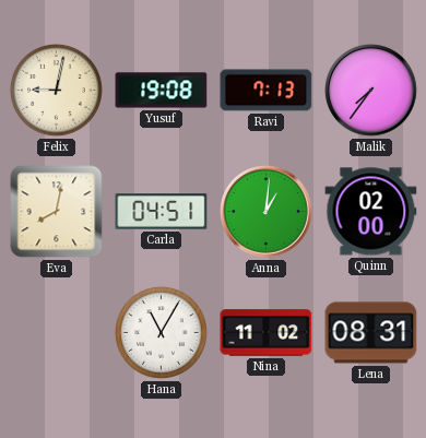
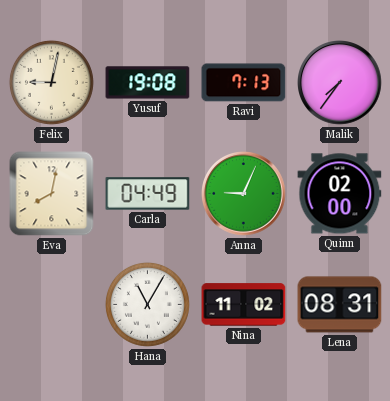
Carla: 04:51 -> 04:49
Anna: 1:01 -> 9:04
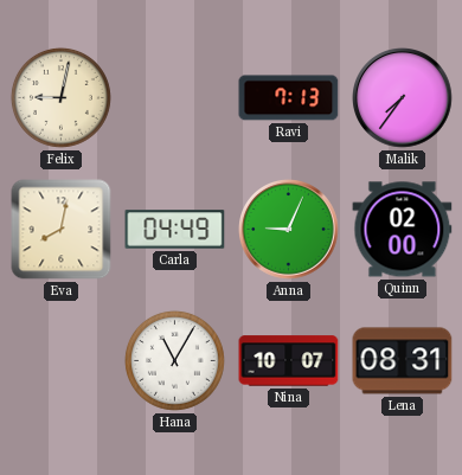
Yusuf: 19:08 -> none
Nina: 11:02 -> 10:07
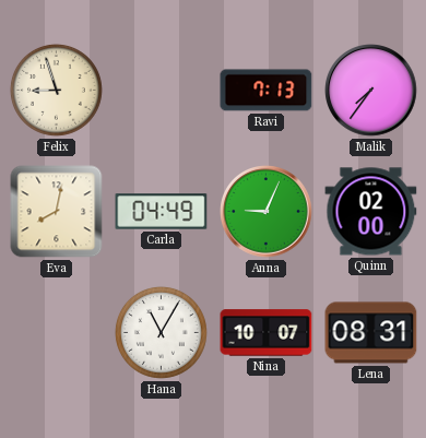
Felix: 9:02 -> 8:57
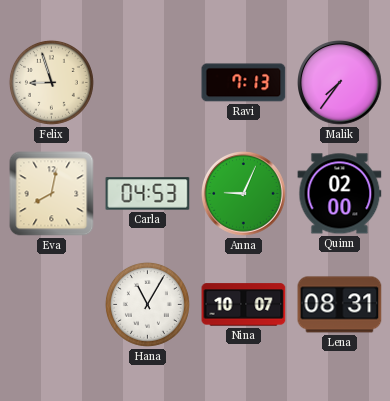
Carla: 04:49 -> 04:53
